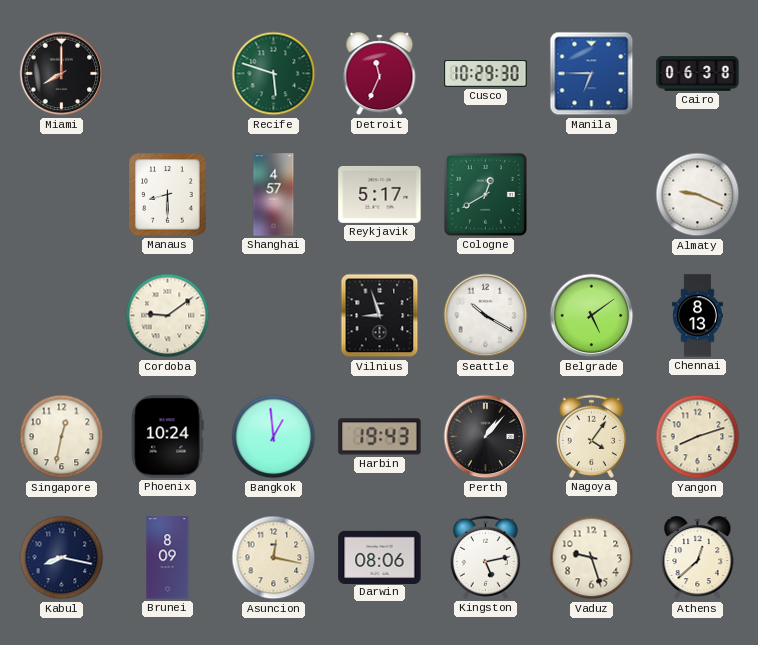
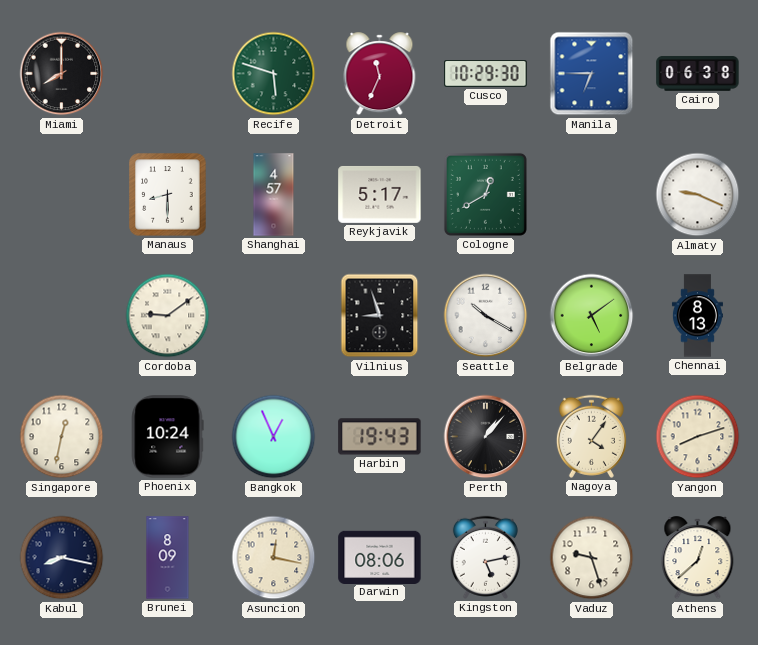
Bangkok: 12:59 -> 12:56
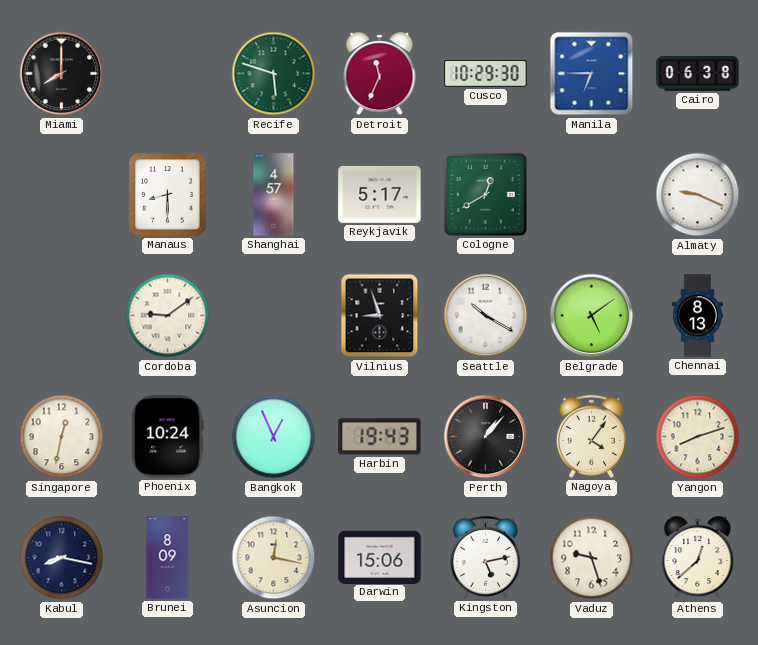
Darwin: 08:06 -> 15:06
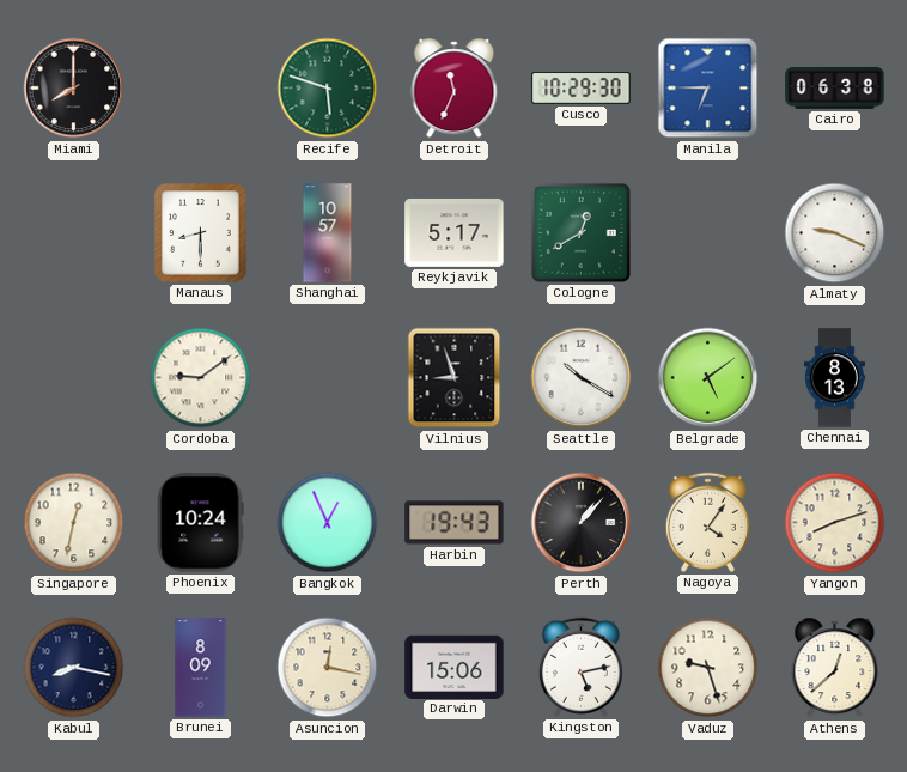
Shanghai: 4:57 -> 10:57
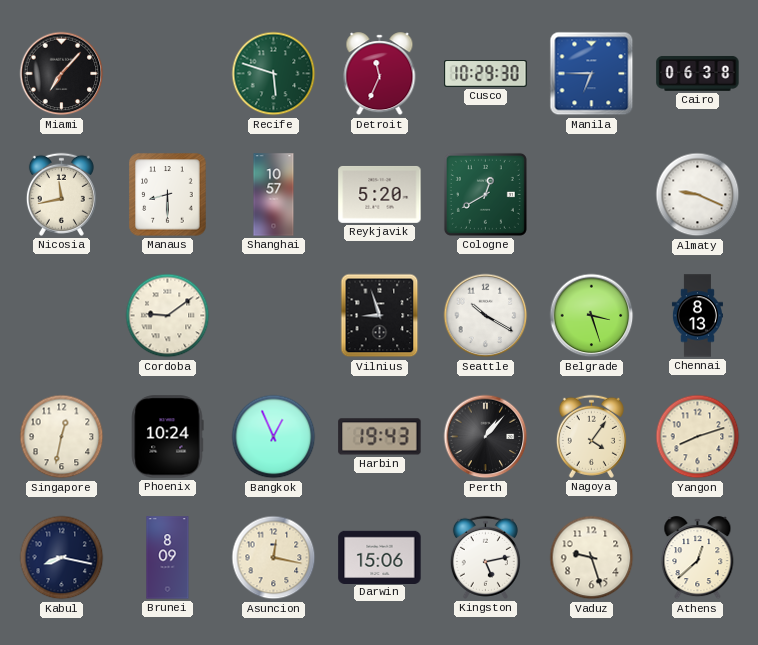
Miami: 8:00 -> 7:07
Nicosia: none -> 11:43
Reykjavik: 5:17 -> 5:20
Belgrade: 5:09 -> 3:27
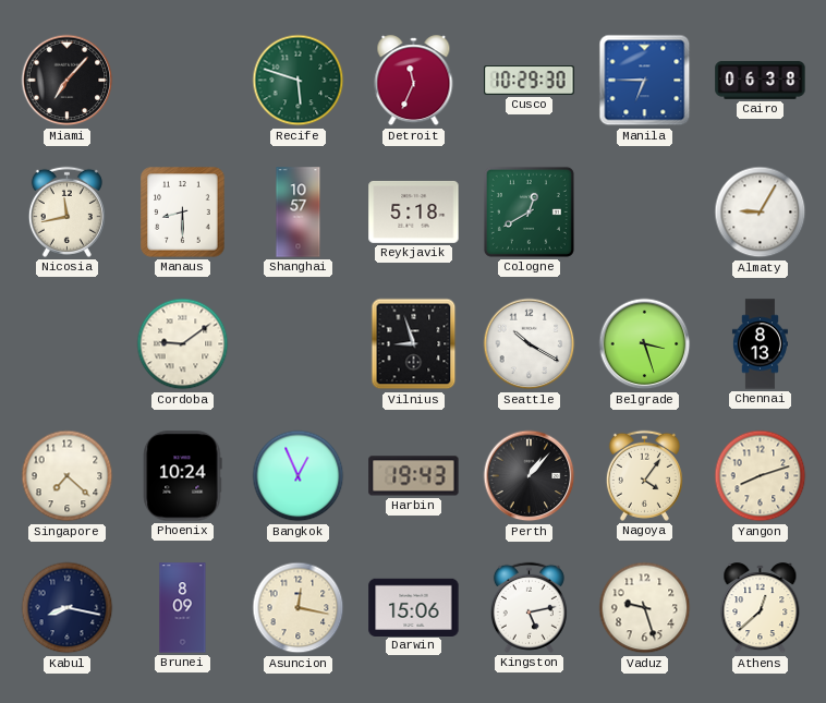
Reykjavik: 5:20 -> 5:18
Almaty: 9:19 -> 9:05
Singapore: 12:32 -> 7:22
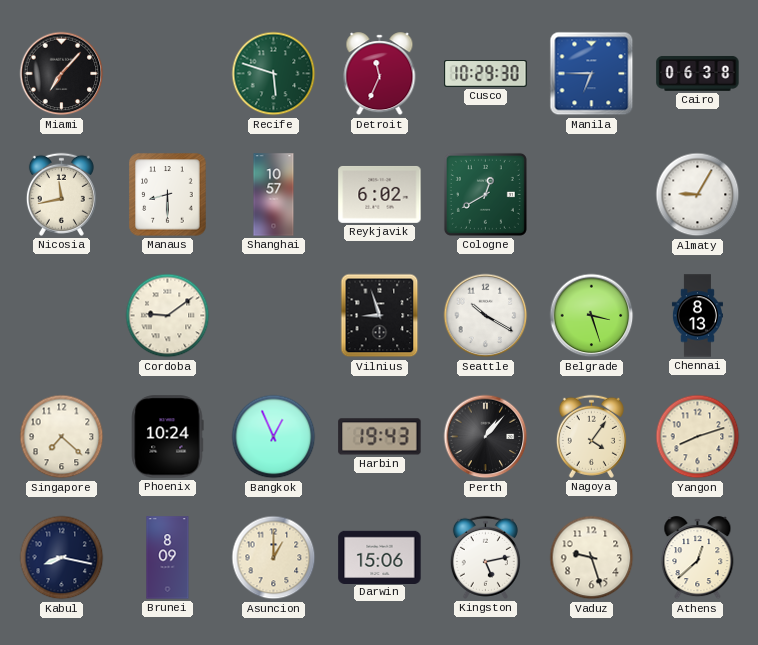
Reykjavik: 5:18 -> 6:02
Asuncion: 12:17 -> 1:00
